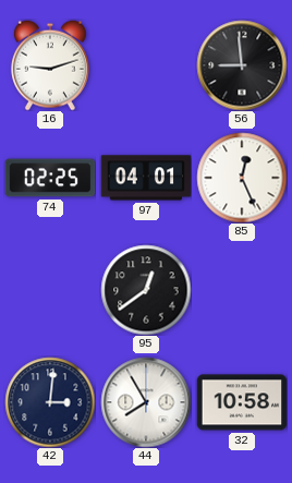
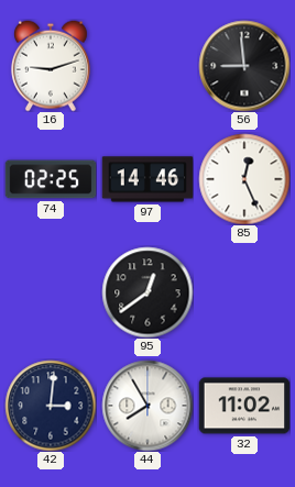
97: 04:01 -> 14:46
32: 10:58 -> 11:02
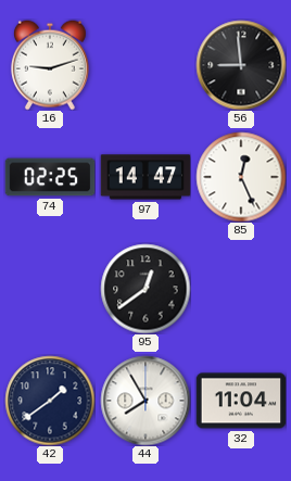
97: 14:46 -> 14:47
42: 3:01 -> 1:39
32: 11:02 -> 11:04
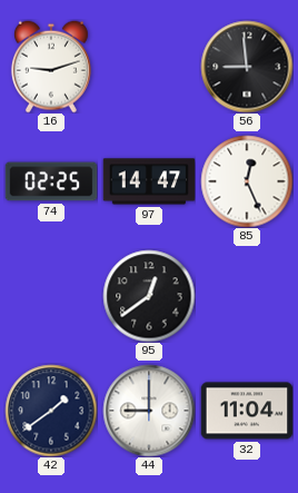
44: 7:55 -> 9:00
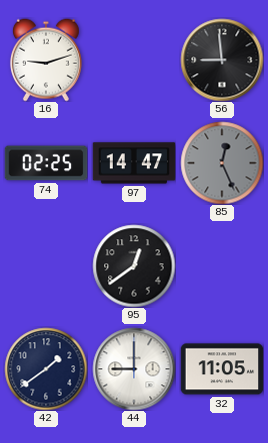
85 dial: white -> grey
32: 11:04 -> 11:05
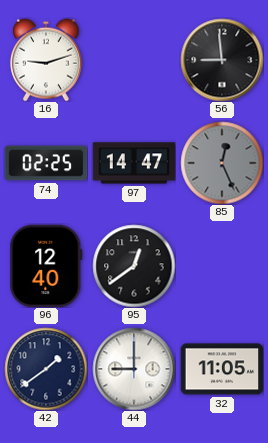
96: none -> 12:40
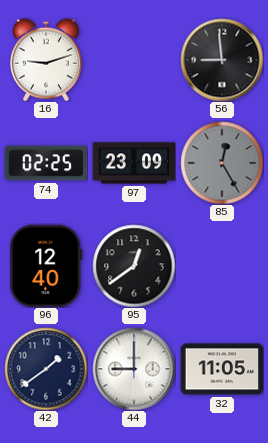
97: 14:47 -> 23:09
85: 12:26 -> 12:25
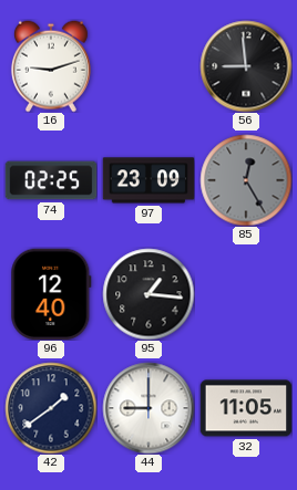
95: 12:39 -> 1:16
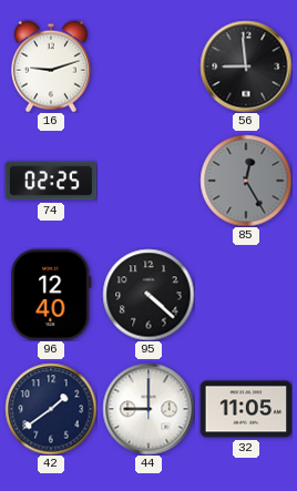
97: 23:09 -> none
95: 1:16 -> 4:22
